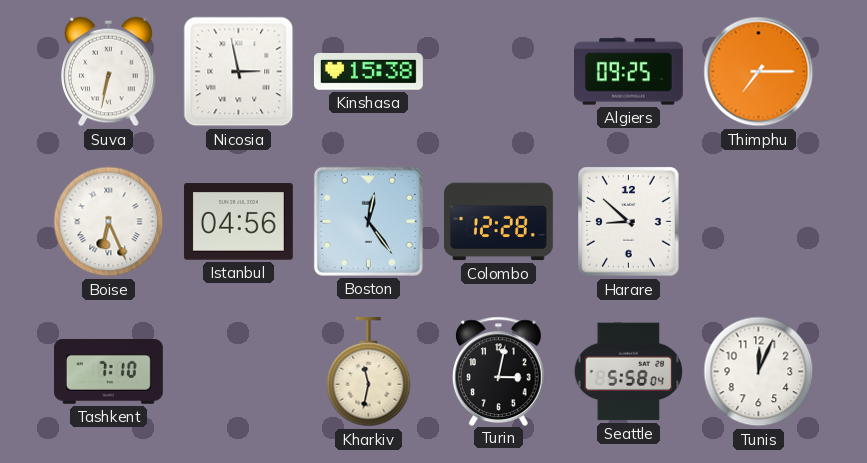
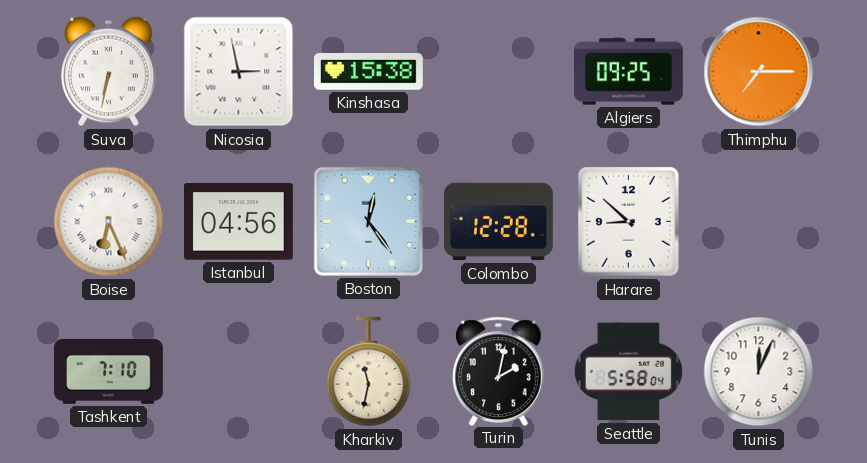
Turin: 3:02 -> 2:02
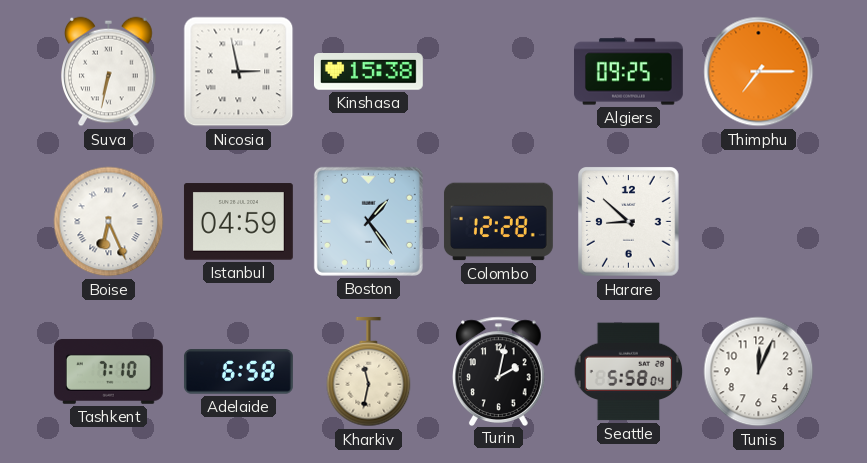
Istanbul: 04:56 -> 04:59
Boston: 12:24 -> 1:24
Adelaide: none -> 6:58
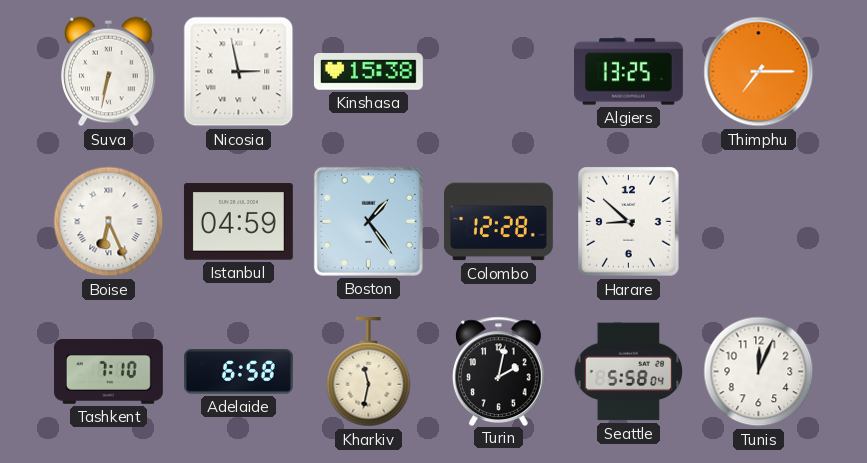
Algiers: 09:25 -> 13:25
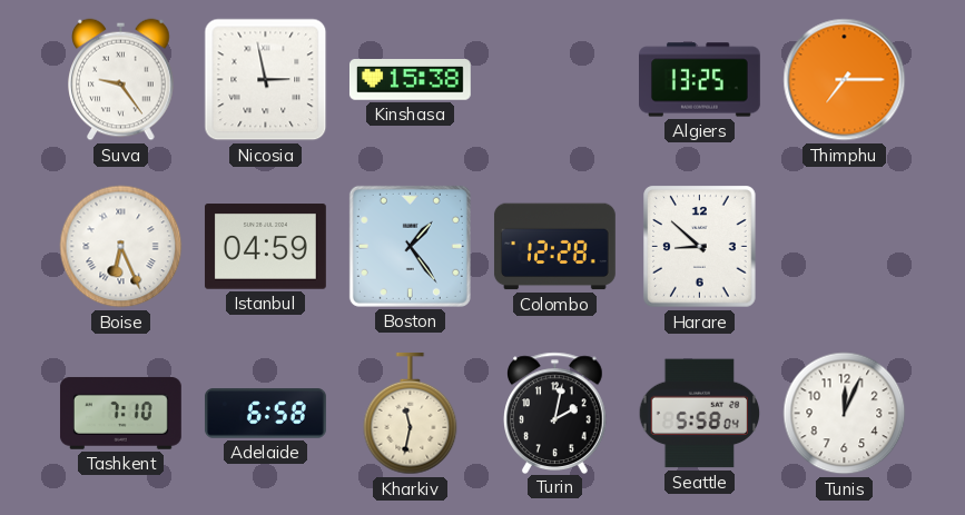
Suva: 6:32 -> 9:24
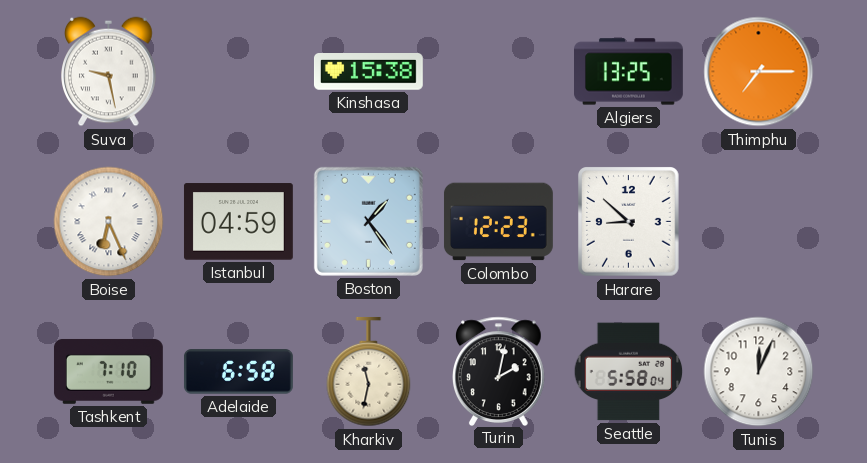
Suva: 9:24 -> 9:28
Nicosia: 2:58 -> none
Colombo: 12:28 -> 12:23
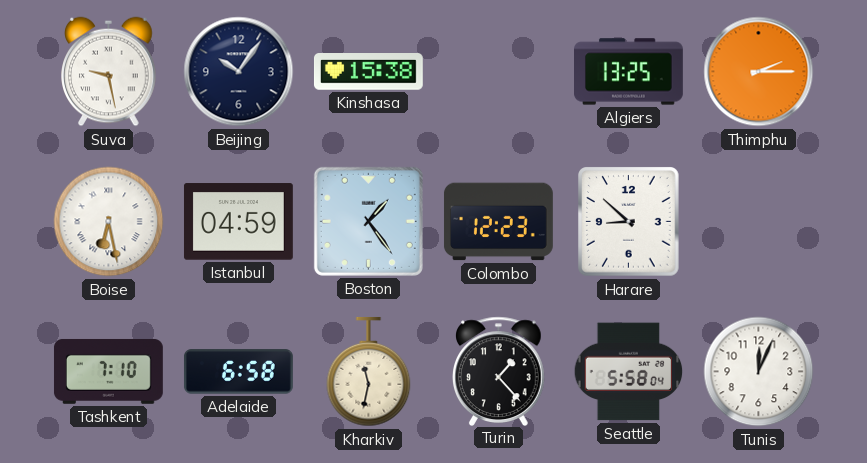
Beijing: none -> 10:06
Thimphu: 7:15 -> 2:15
Boise: 6:26 -> 6:28
Turin: 2:02 -> 1:23
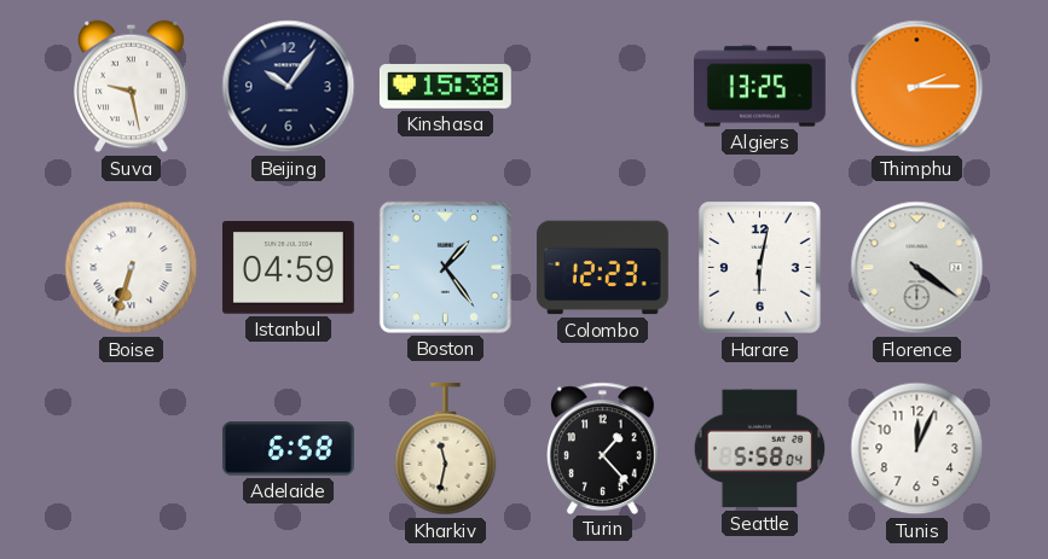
Boise: 6:28 -> 6:33
Harare: 8:52 -> 6:02
Florence: none -> 4:21
Tashkent: 7:10 -> none
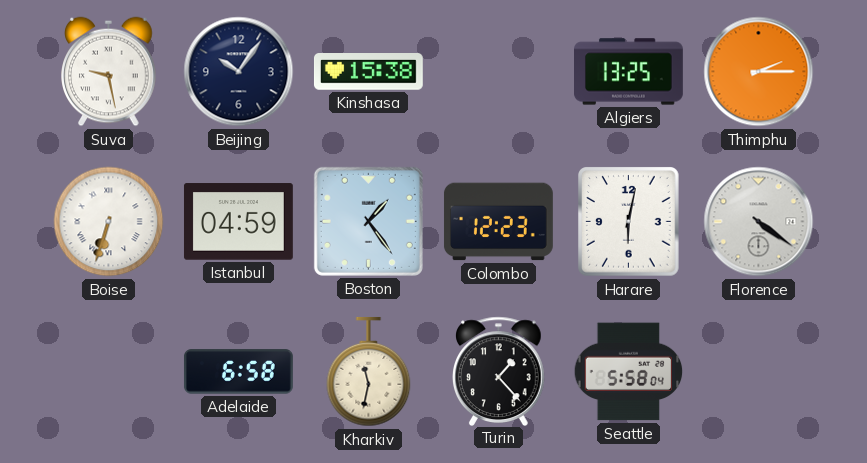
Tunis: 12:04 -> none
